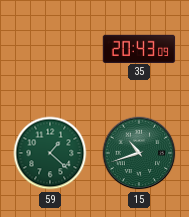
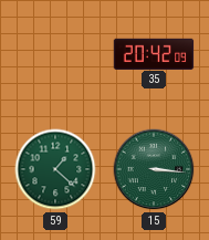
35: 20:43 -> 20:42
15: 10:42 -> 3:16
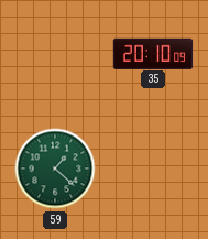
35: 20:42 -> 20:10
15: 3:16 -> none
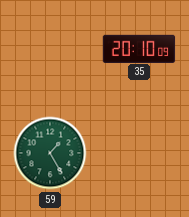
59: 1:22 -> 1:25
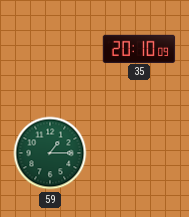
59: 1:25 -> 1:15
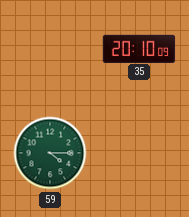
59: 1:15 -> 4:15
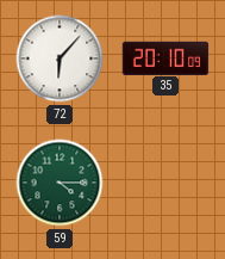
72: none -> 6:07
